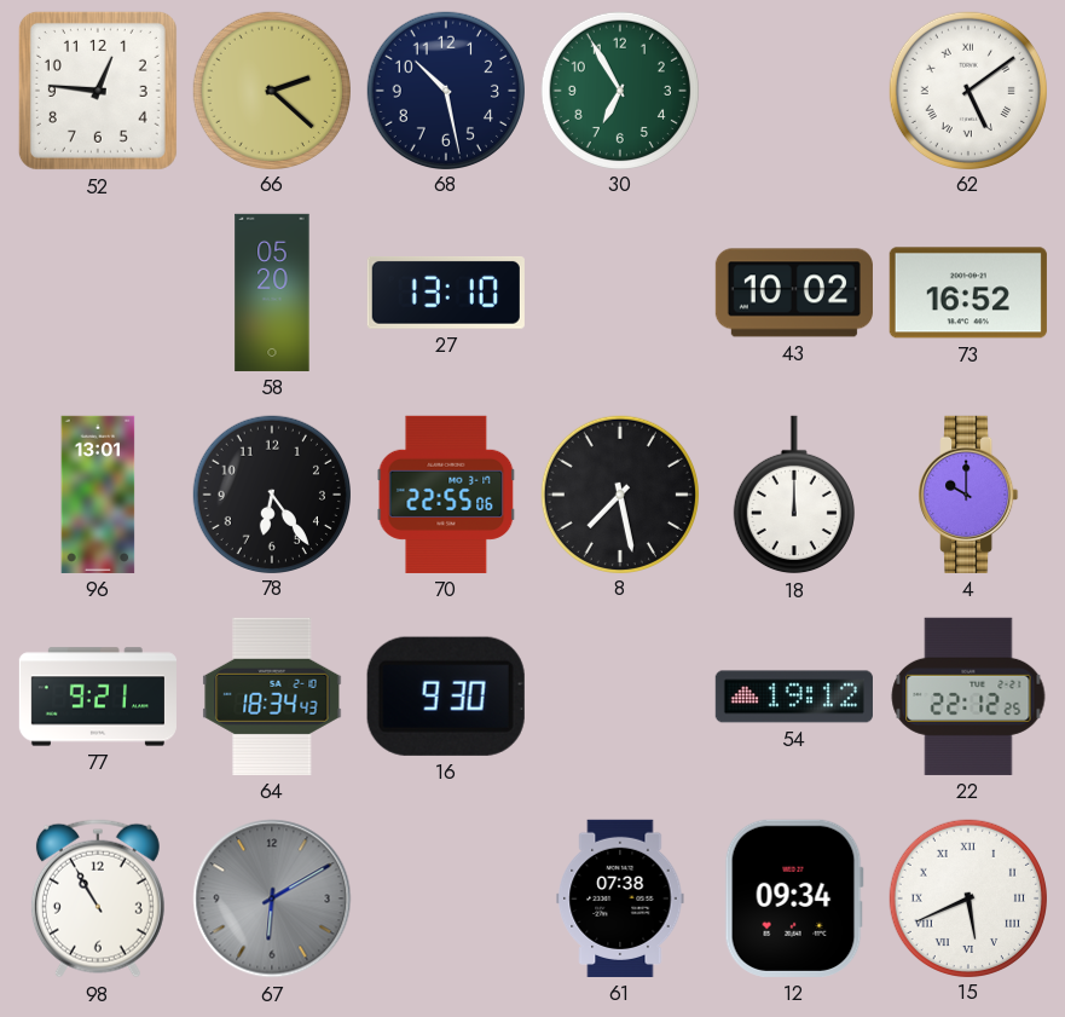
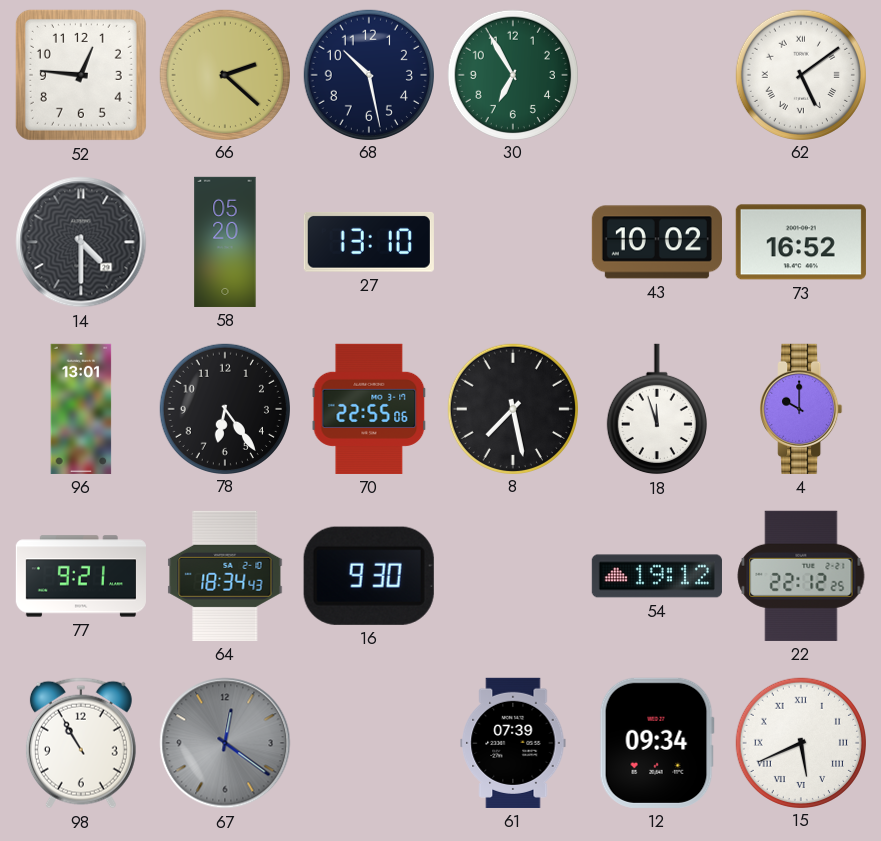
14: none -> 4:30
18: 12:00 -> 11:57
67: 6:10 -> 12:21
61: 07:38 -> 07:39
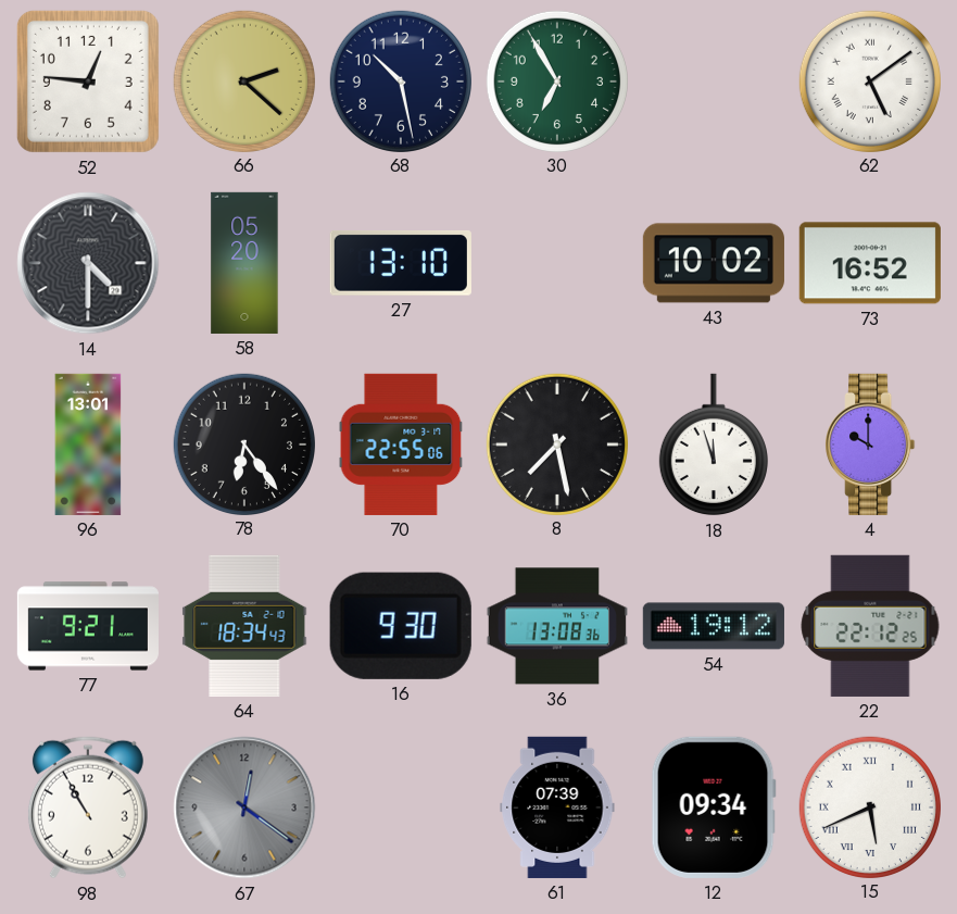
36: none -> 13:08
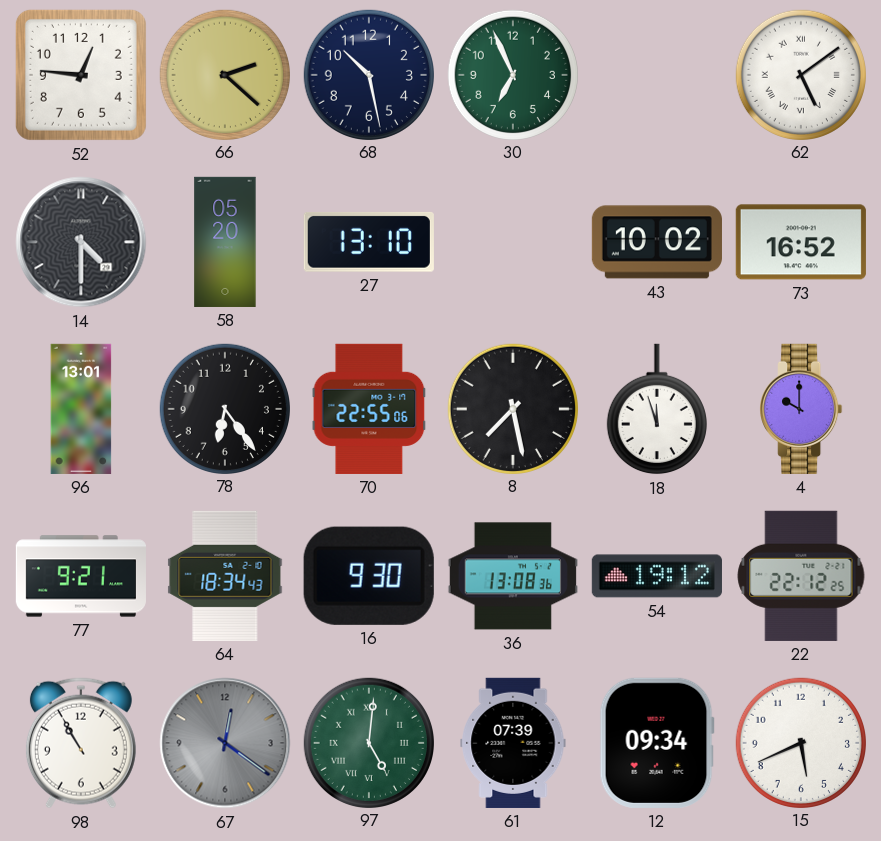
30: 6:55 -> 6:56
97: none -> 5:01
15 numerals: Roman -> Arabic
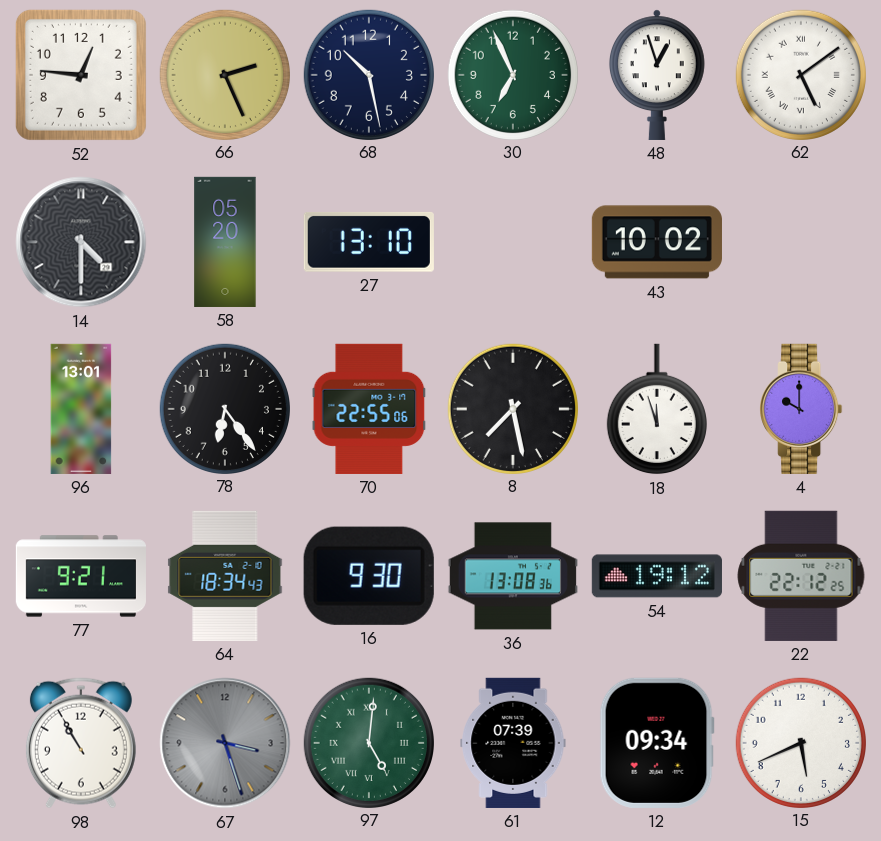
66: 2:22 -> 2:26
48: none -> 12:57
73: 16:52 -> none
67: 12:21 -> 3:27
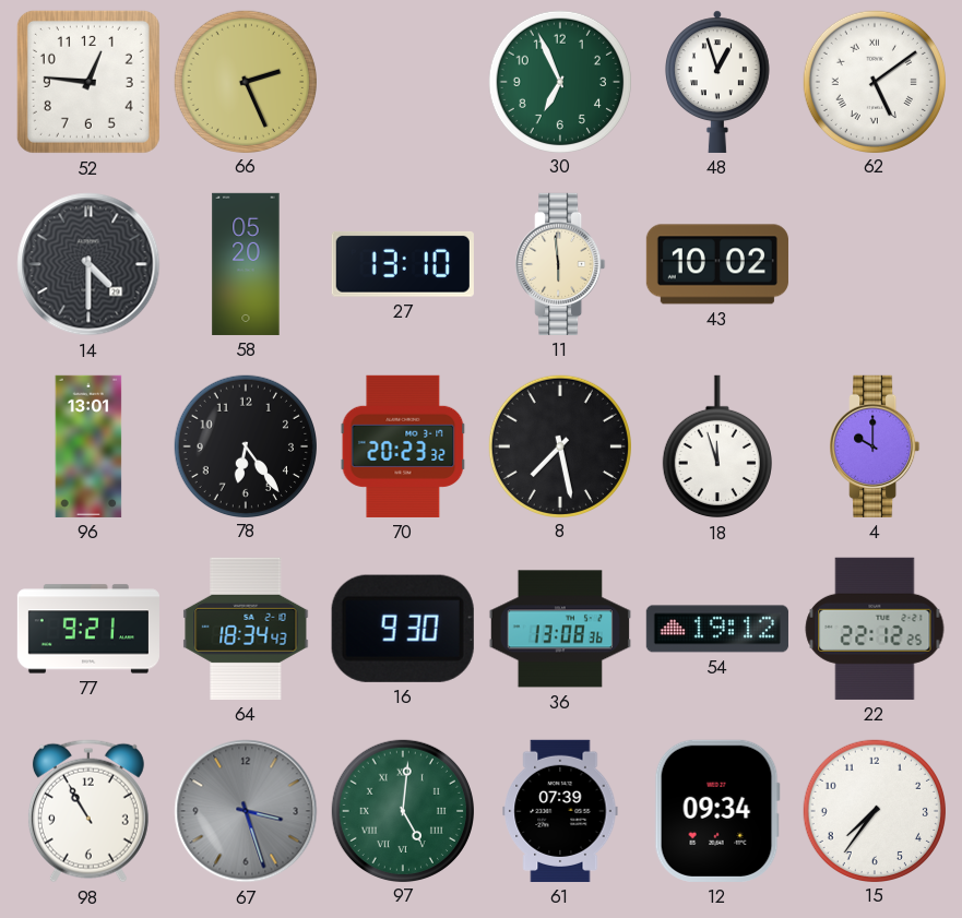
68: 10:28 -> none
11: none -> 5:59
70: 22:55 -> 20:23
15: 5:41 -> 7:36
